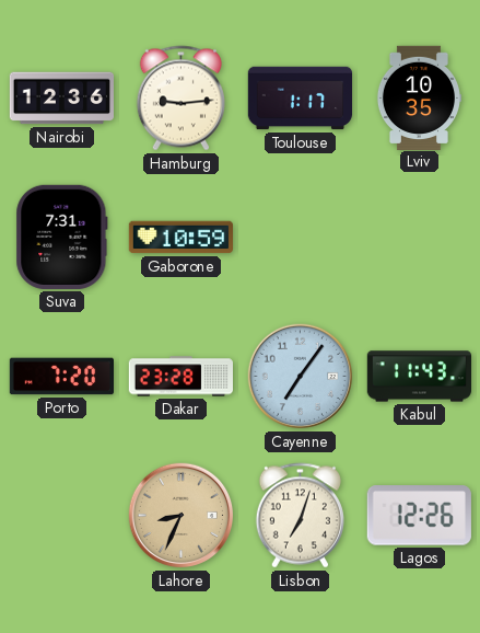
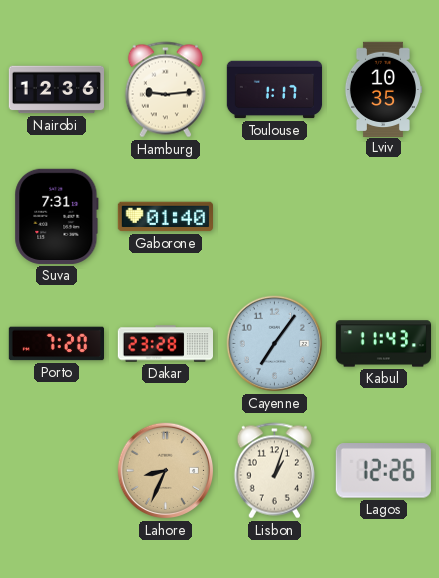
Gaborone: 10:59 -> 01:40
Lisbon: 7:03 -> 1:03
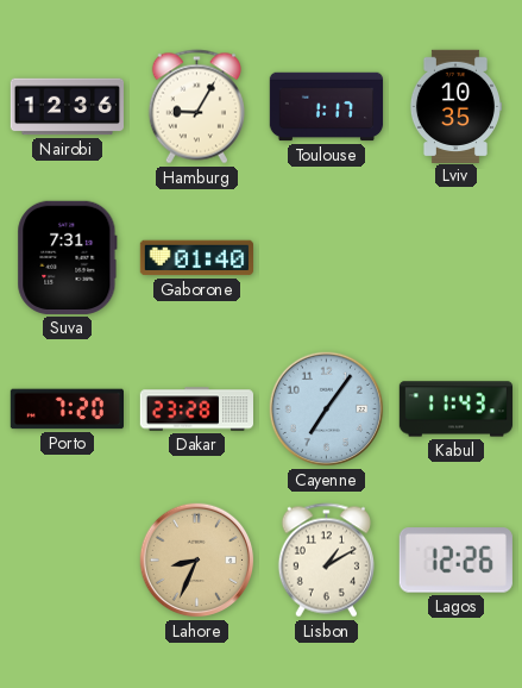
Hamburg: 9:14 -> 9:05
Lisbon: 1:03 -> 1:10
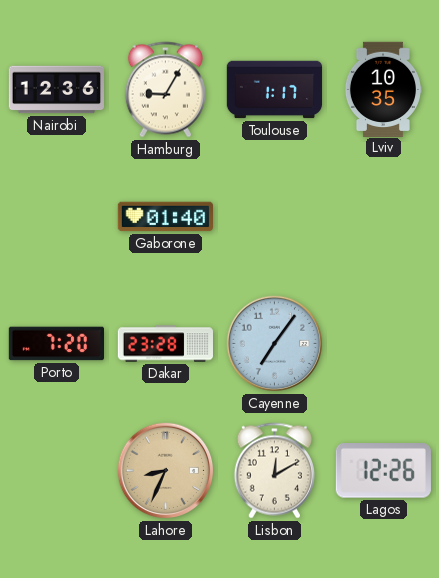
Suva: 7:31 -> none
Kabul: 11:43 -> none
Lisbon: 1:10 -> 12:10
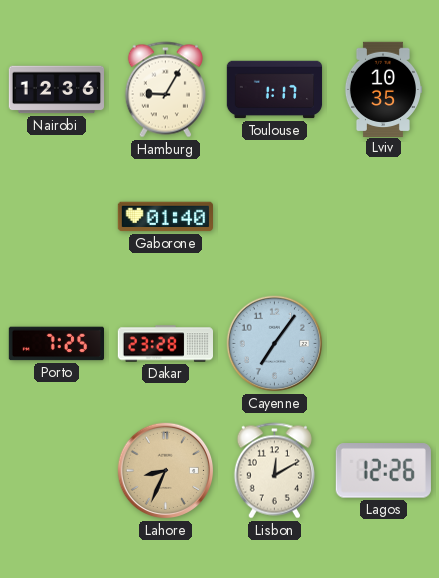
Porto: 7:20 -> 7:25
